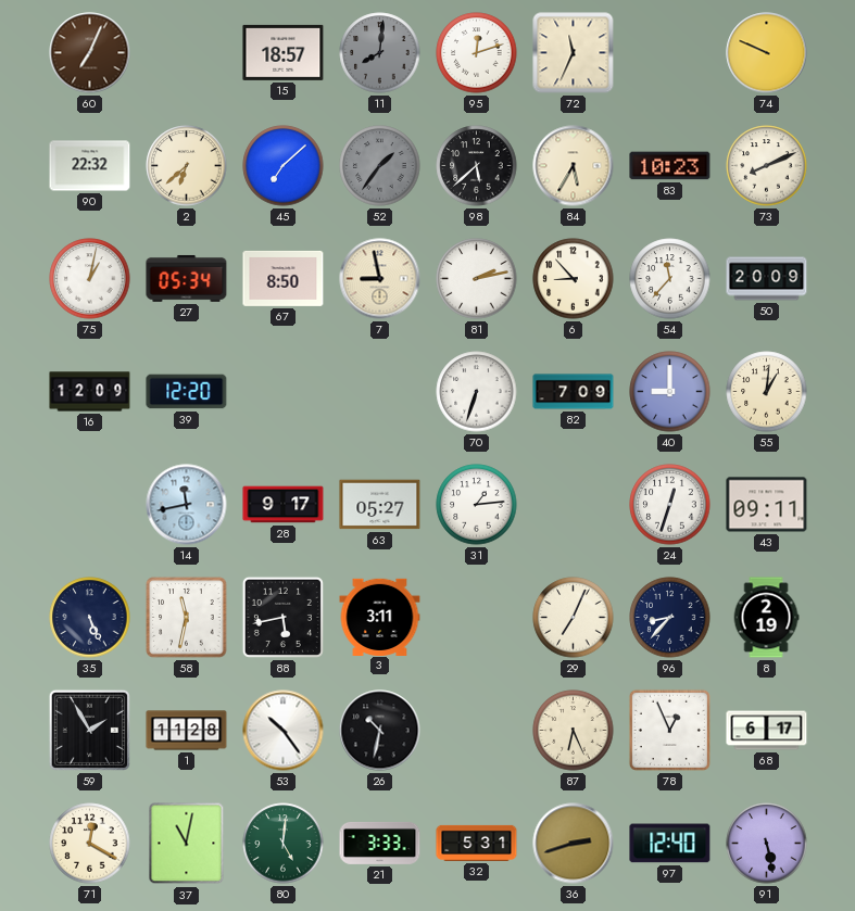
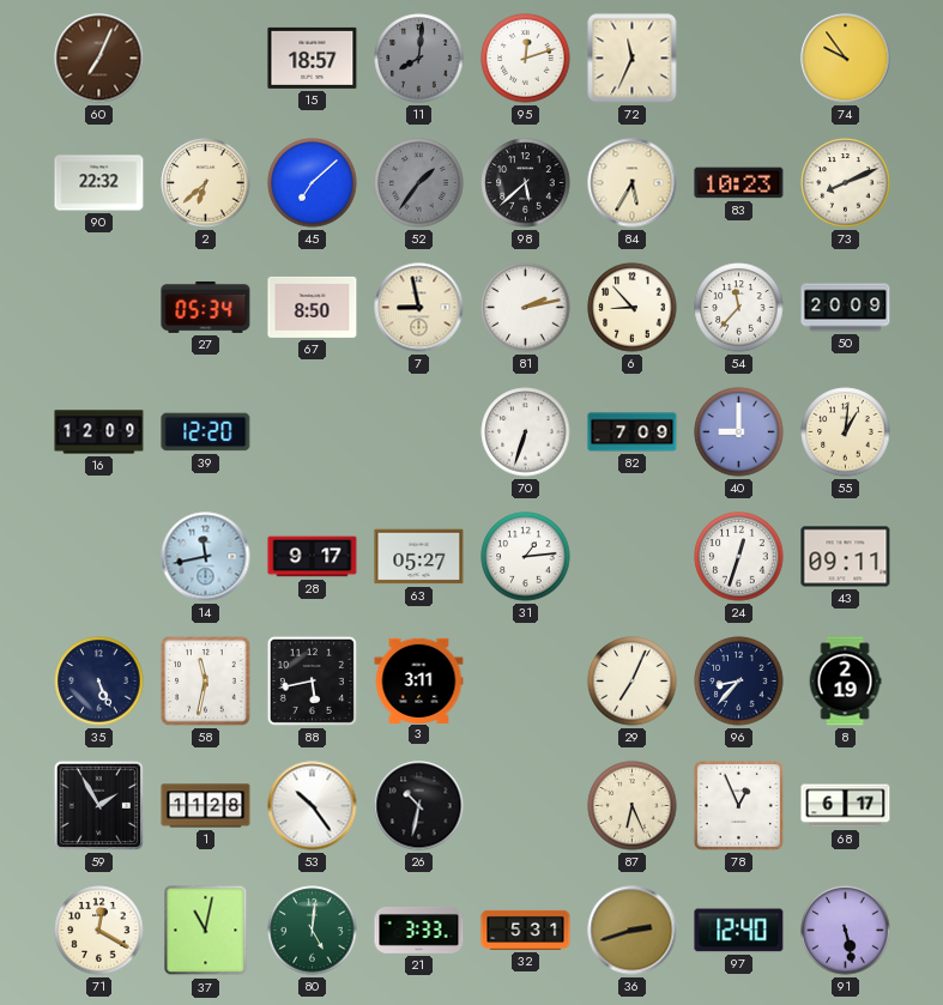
74: 9:49 -> 9:54
75: 1:02 -> none
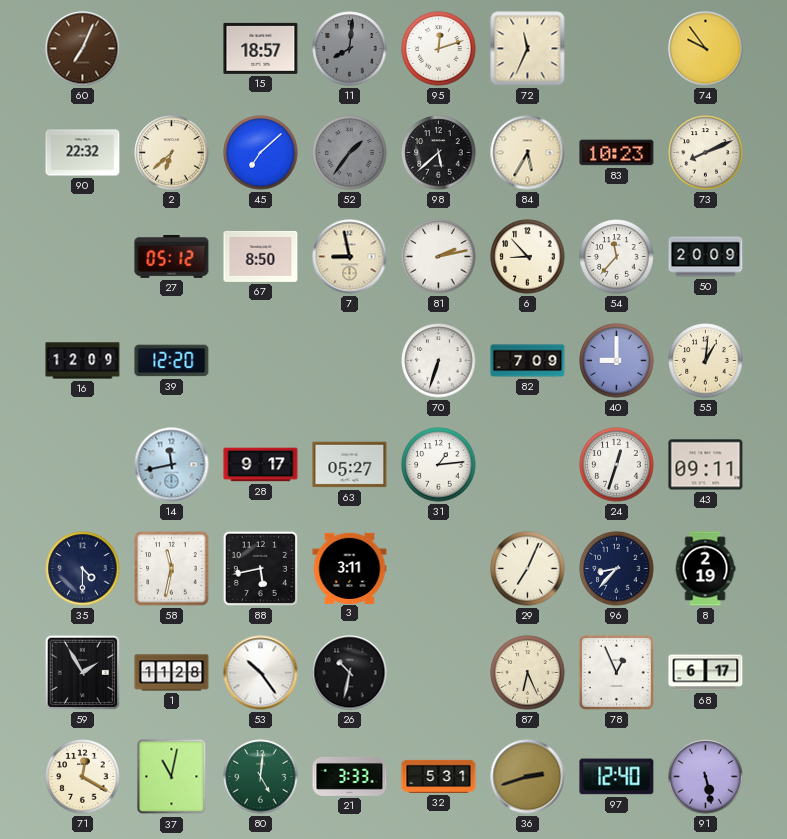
27: 05:34 -> 05:12
35: 5:26 -> 4:30
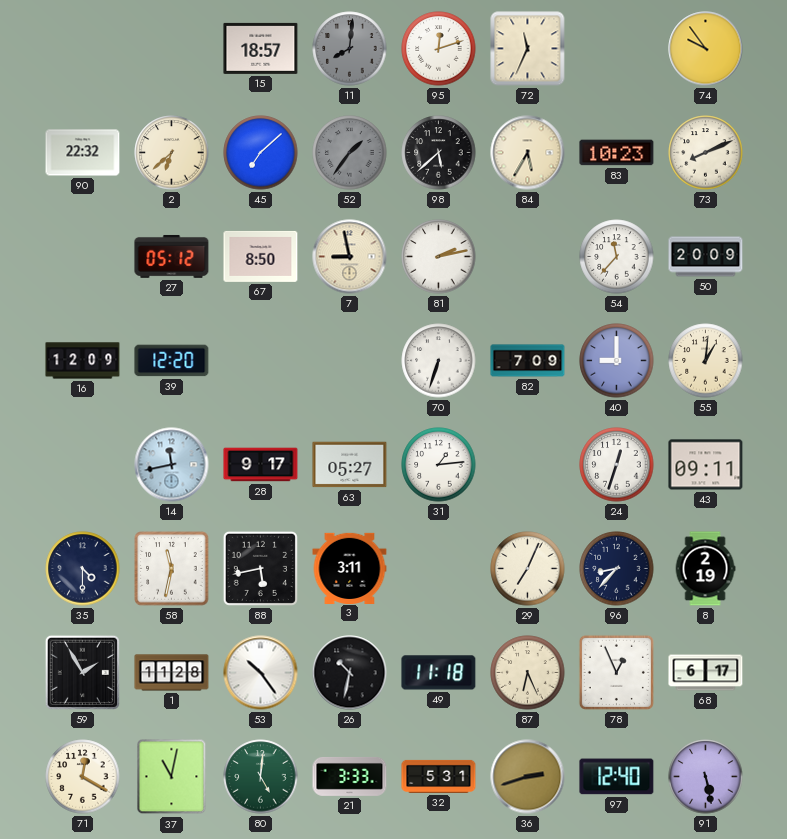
60: 7:04 -> none
6: 8:53 -> none
49: none -> 11:18
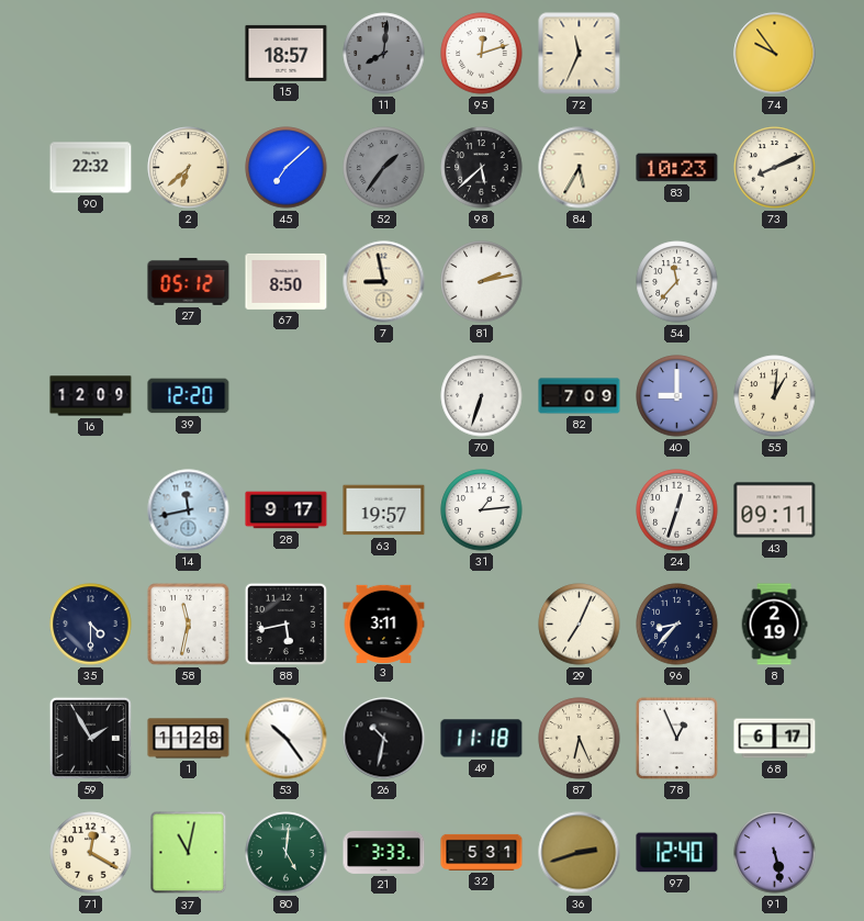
50: 20:09 -> none
63: 05:27 -> 19:57
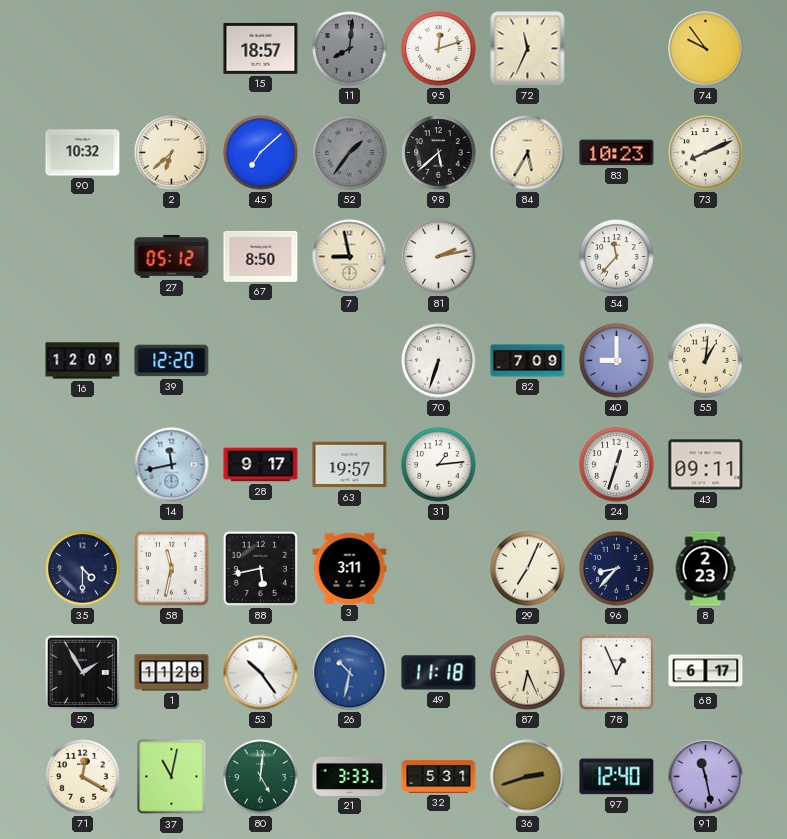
90: 22:32 -> 10:32
8: 2:19 -> 2:23
26 dial: black -> blue
91: 5:28 -> 11:28
